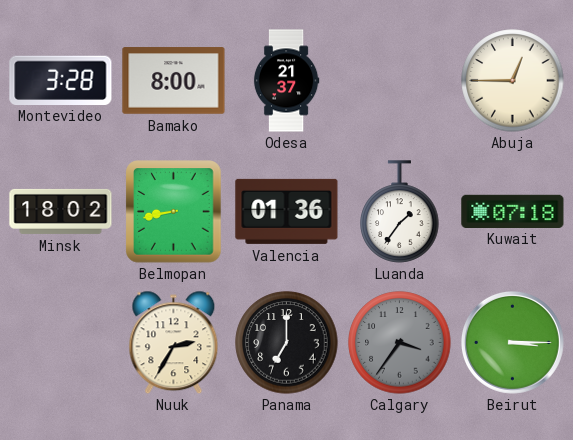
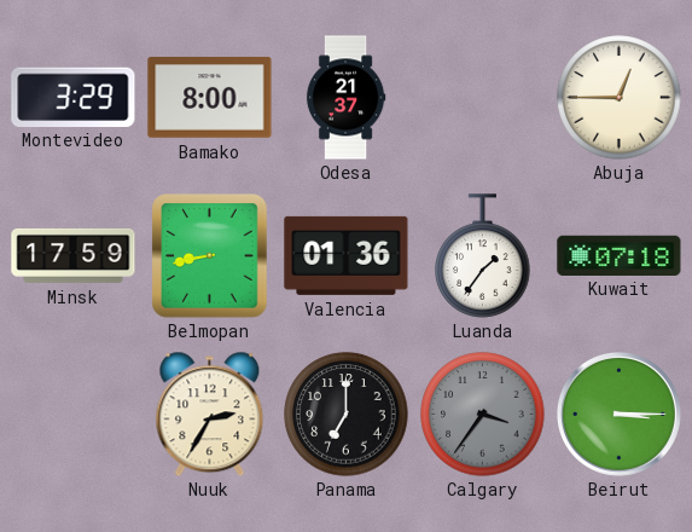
Montevideo: 3:28 -> 3:29
Minsk: 18:02 -> 17:59
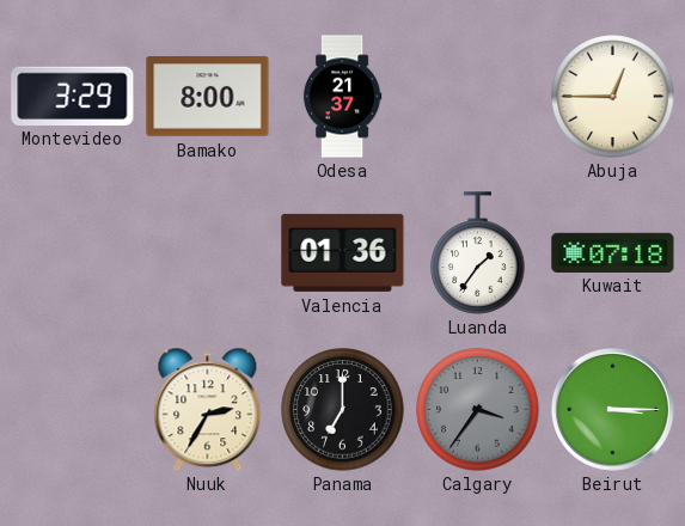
Minsk: 17:59 -> none
Belmopan: 8:43 -> none
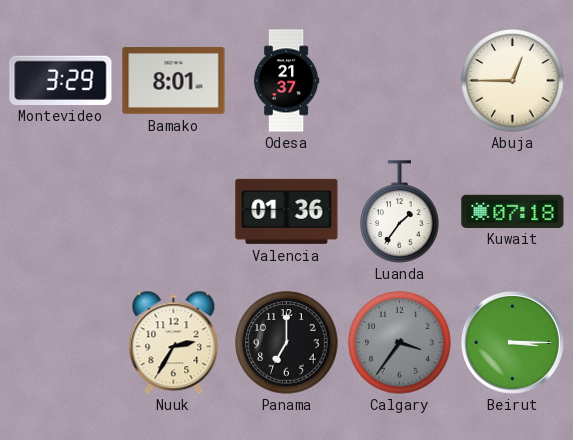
Bamako: 8:00 -> 8:01
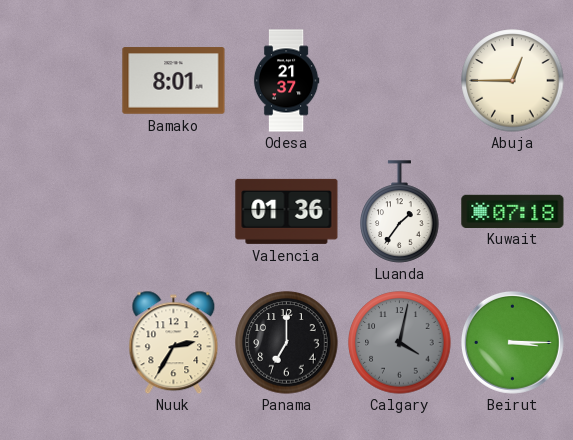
Montevideo: 3:29 -> none
Calgary: 3:36 -> 4:02
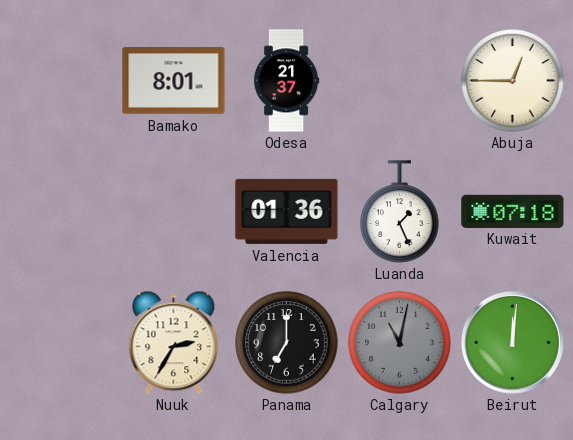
Luanda: 1:36 -> 1:26
Calgary: 4:02 -> 11:02
Beirut: 3:15 -> 12:01
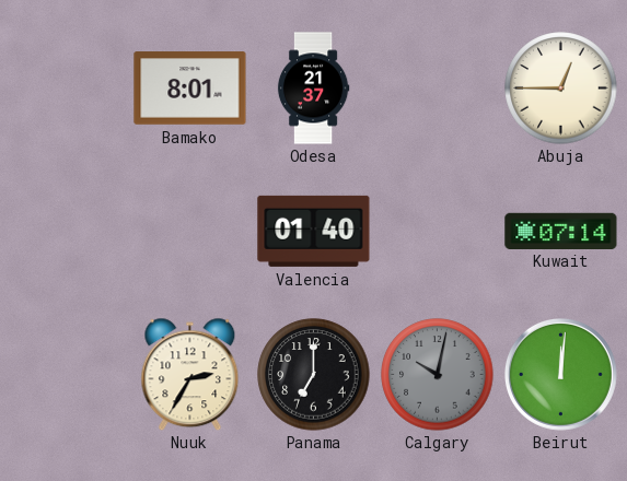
Valencia: 01:36 -> 01:40
Luanda: 1:26 -> none
Kuwait: 07:18 -> 07:14
Calgary: 11:02 -> 10:02
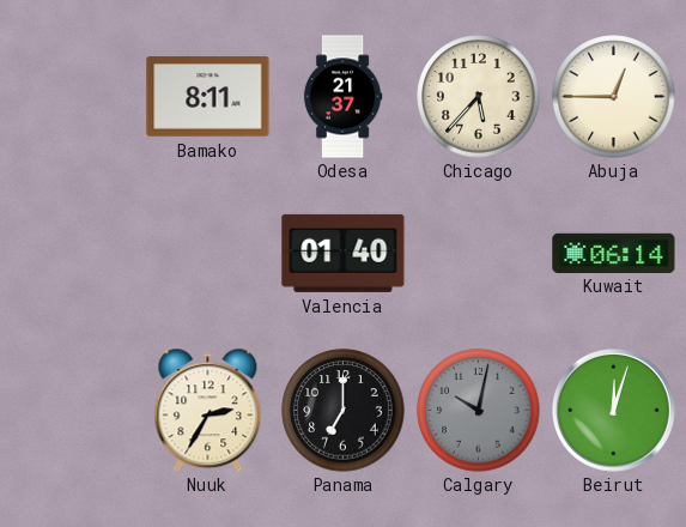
Bamako: 8:01 -> 8:11
Chicago: none -> 5:37
Kuwait: 07:14 -> 06:14
Beirut: 12:01 -> 12:03
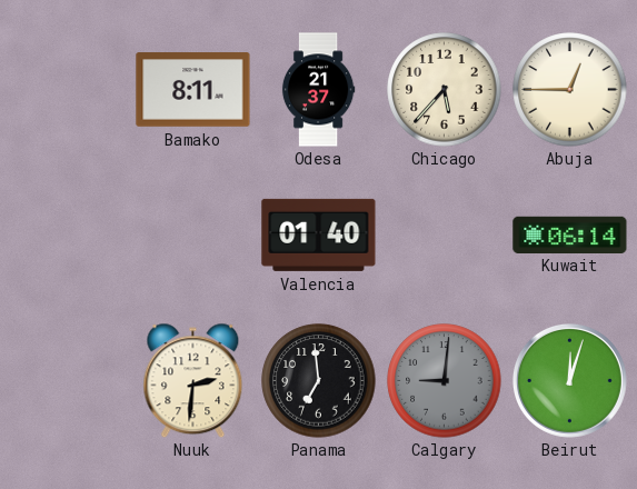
Nuuk: 2:35 -> 2:31
Panama: 7:00 -> 6:59
Calgary: 10:02 -> 9:01
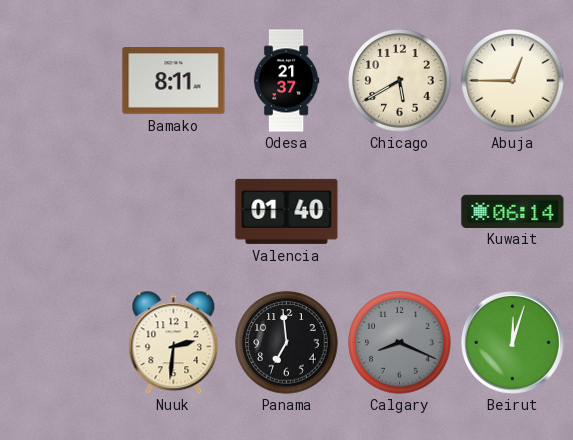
Chicago: 5:37 -> 5:40
Calgary: 9:01 -> 8:19
